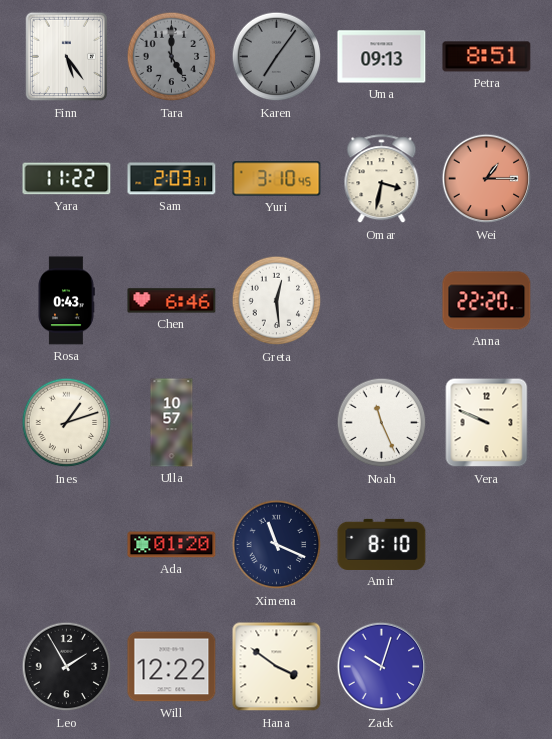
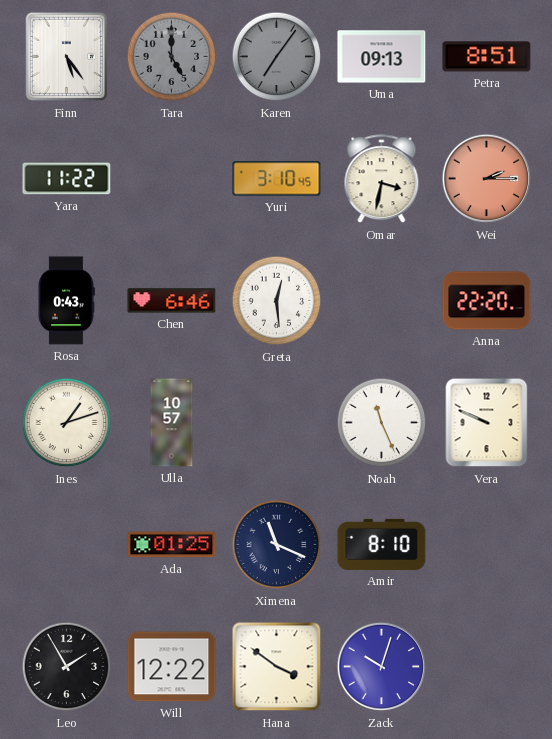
Sam: 2:03 -> none
Wei: 1:15 -> 2:15
Ada: 01:20 -> 01:25
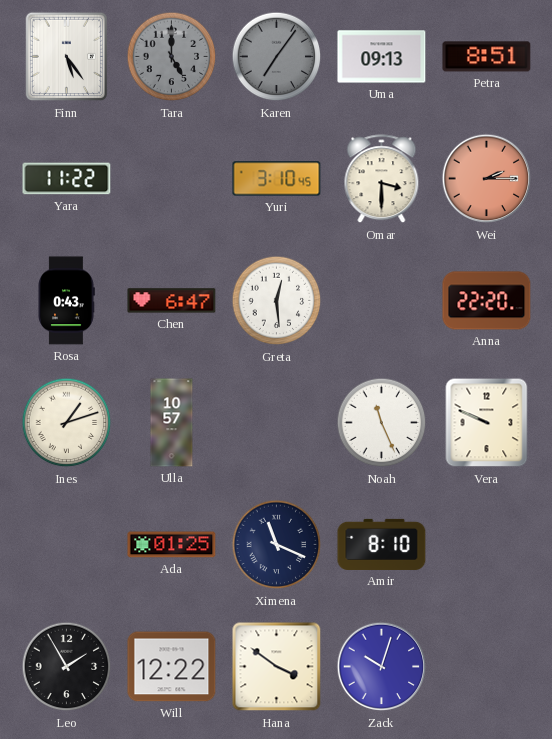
Omar: 3:32 -> 3:30
Chen: 6:46 -> 6:47
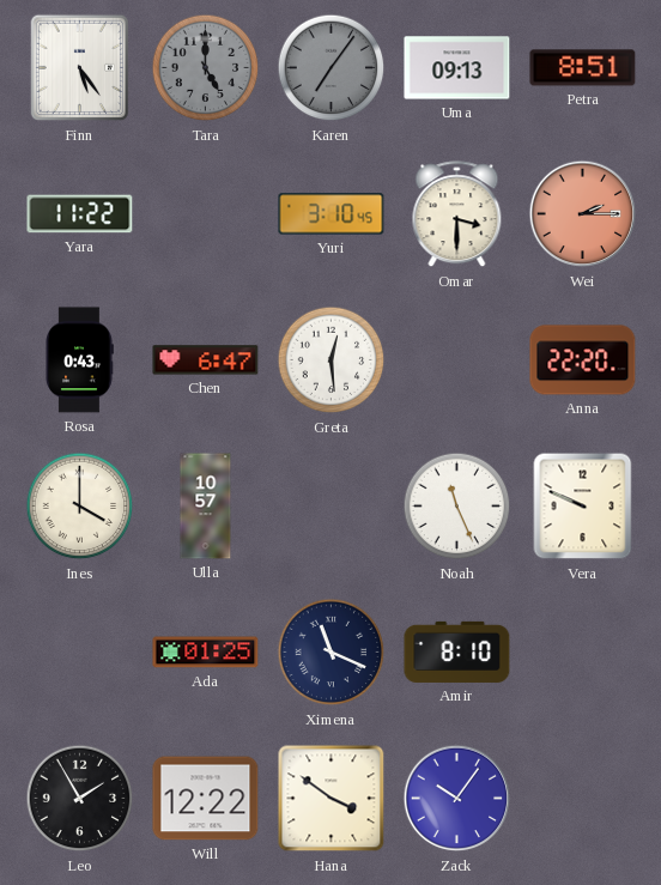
Ines: 1:12 -> 4:00
Zack: 10:03 -> 10:06
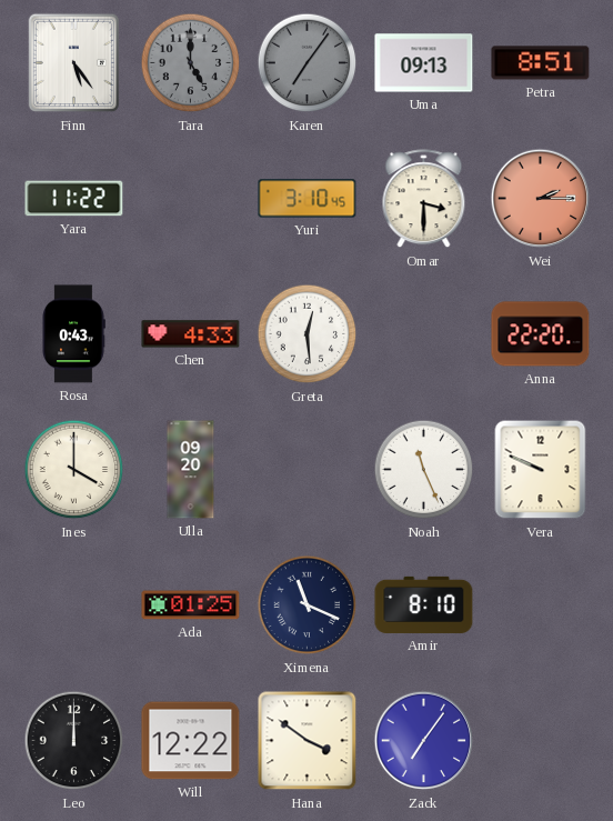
Chen: 6:47 -> 4:33
Ulla: 10:57 -> 09:20
Leo: 1:55 -> 12:00
Zack: 10:06 -> 7:06
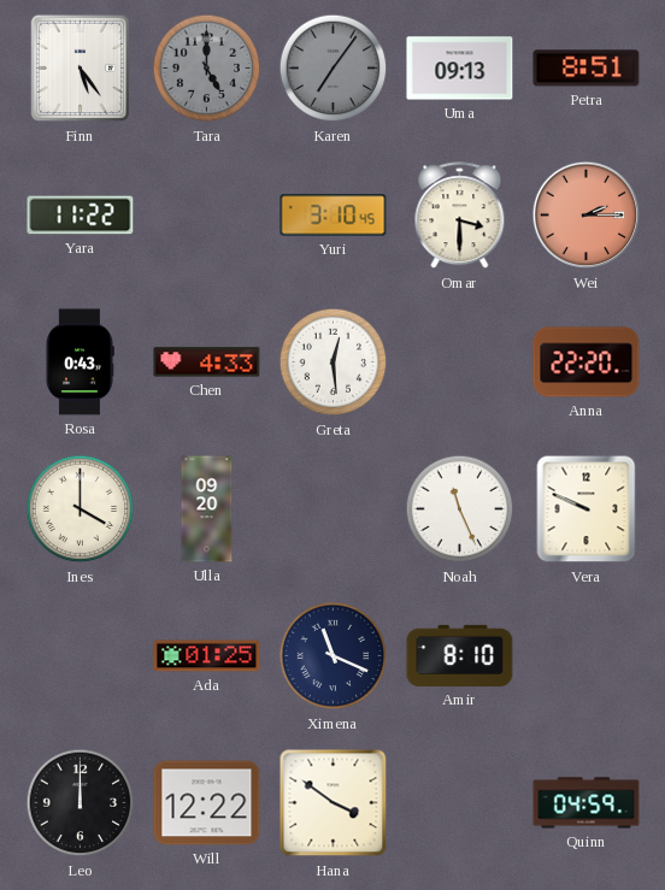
Zack: 7:06 -> none
Quinn: none -> 04:59
